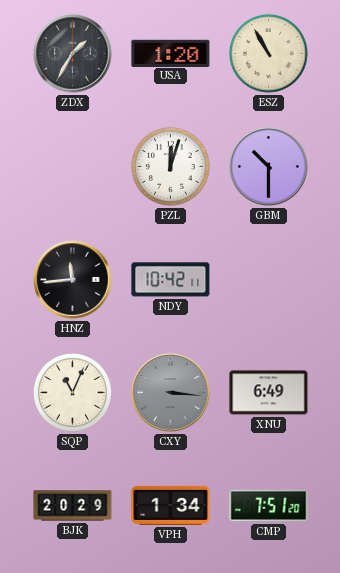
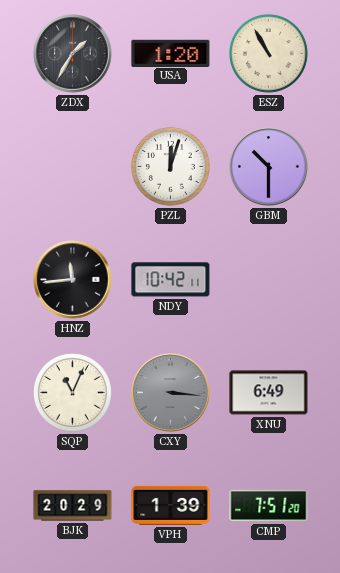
VPH: 1:34 -> 1:39
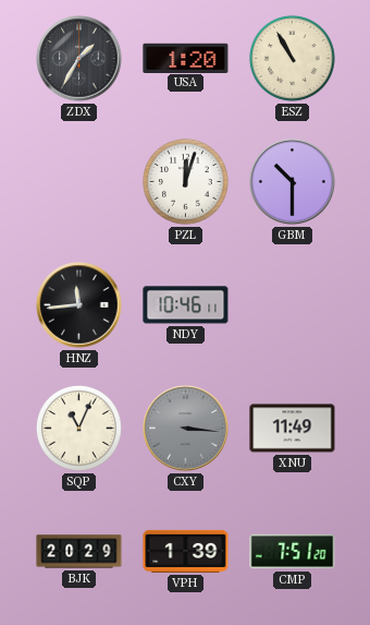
NDY: 10:42 -> 10:46
XNU: 6:49 -> 11:49
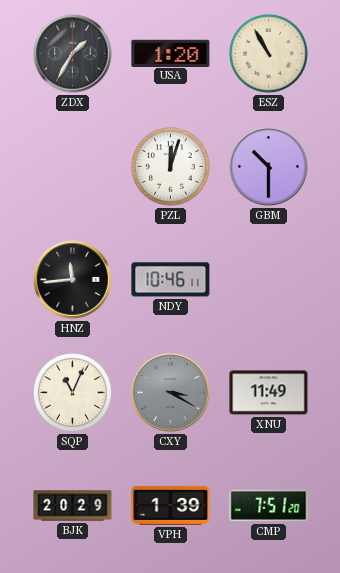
CXY: 3:16 -> 3:20
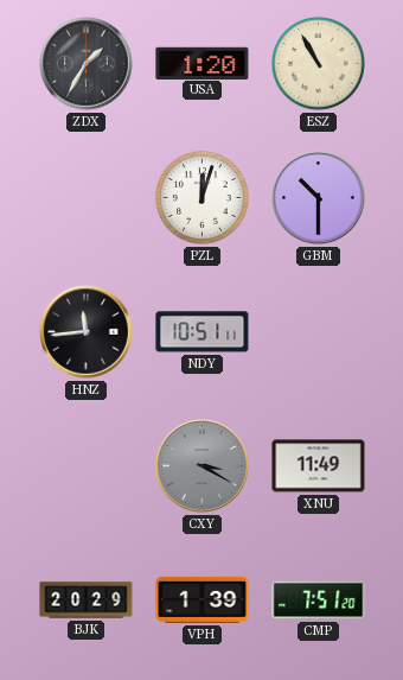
NDY: 10:46 -> 10:51
SQP: 11:04 -> none
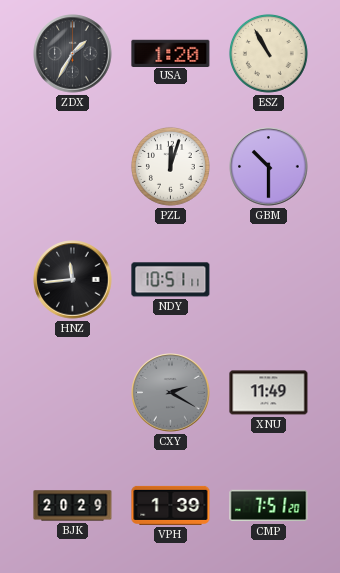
CXY: 3:20 -> 2:20
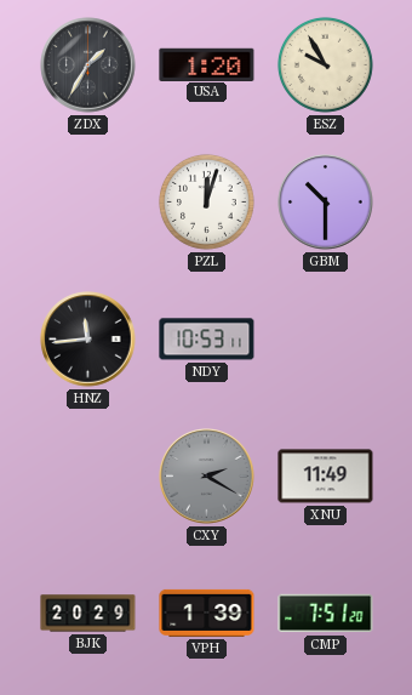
ESZ: 10:55 -> 9:55
NDY: 10:51 -> 10:53
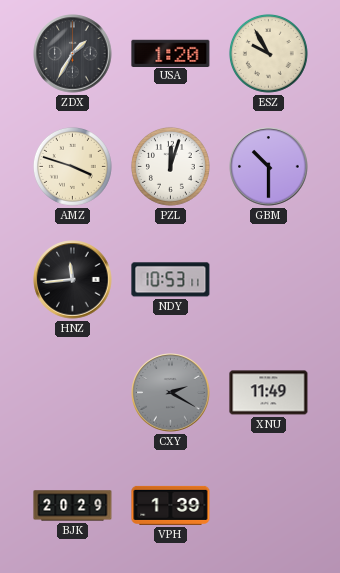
AMZ: none -> 3:48
CMP: 7:51 -> none
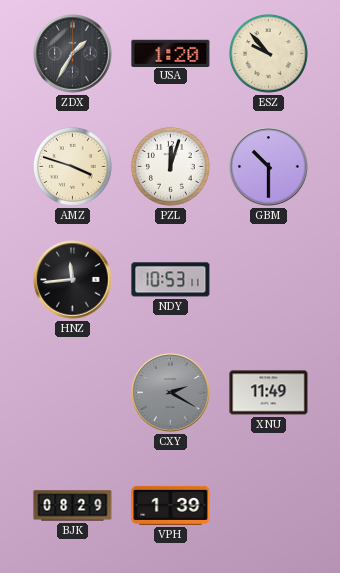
ESZ: 9:55 -> 9:53
BJK: 20:29 -> 08:29
